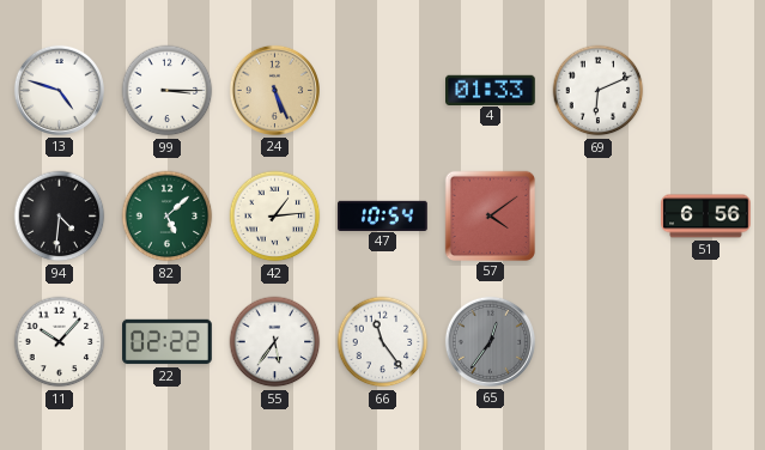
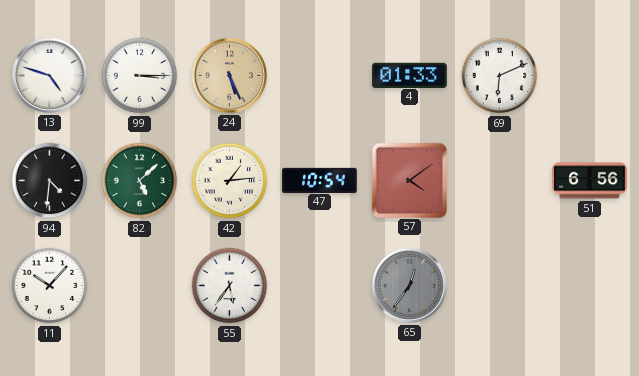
22: 02:22 -> none
66: 11:24 -> none
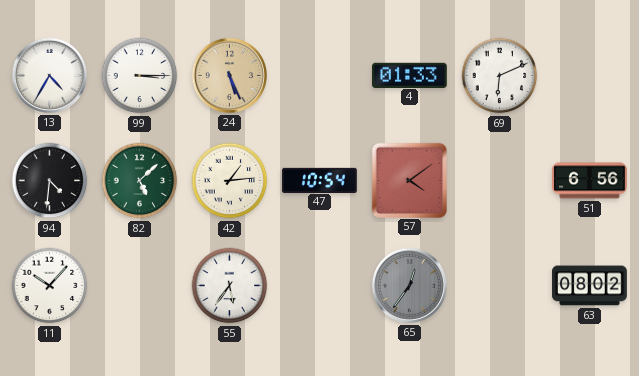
13: 4:48 -> 4:35
63: none -> 08:02
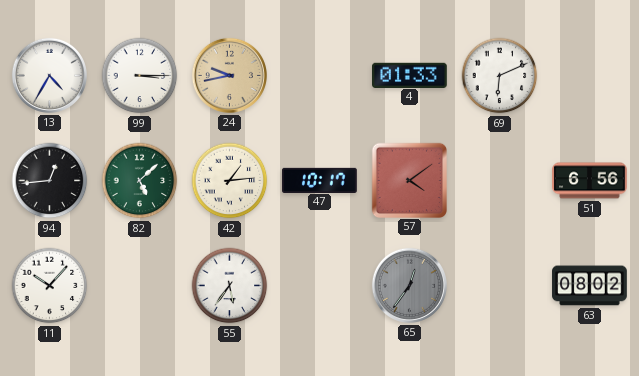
24: 5:26 -> 9:43
94: 4:31 -> 12:44
47: 10:54 -> 10:17
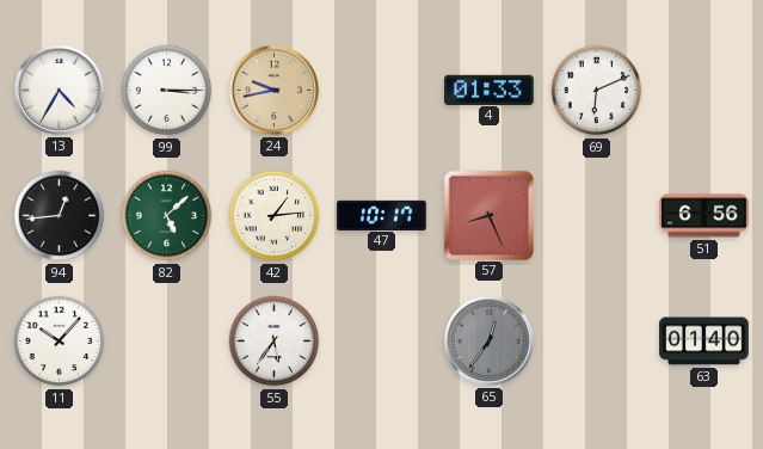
57: 4:09 -> 8:26
63: 08:02 -> 01:40
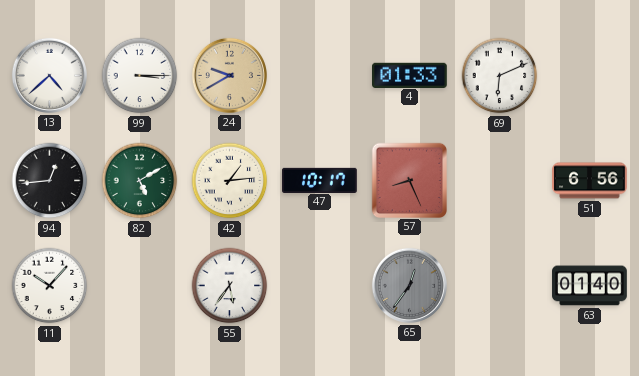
13: 4:35 -> 4:38
24: 9:43 -> 9:40
82: 5:08 -> 5:10
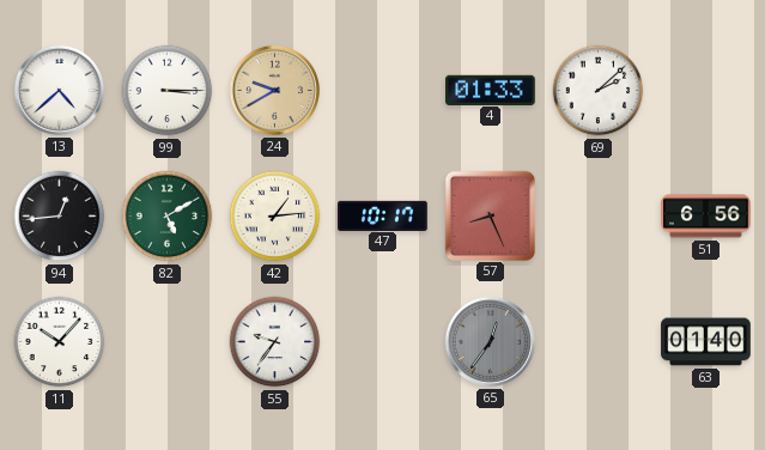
69: 6:11 -> 2:08
55: 5:36 -> 9:36
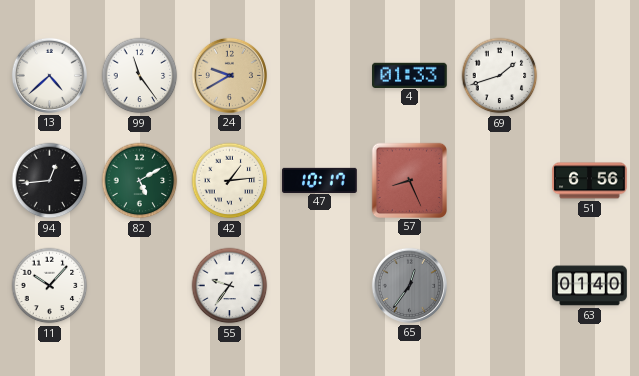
99: 3:15 -> 11:24
69: 2:08 -> 1:42
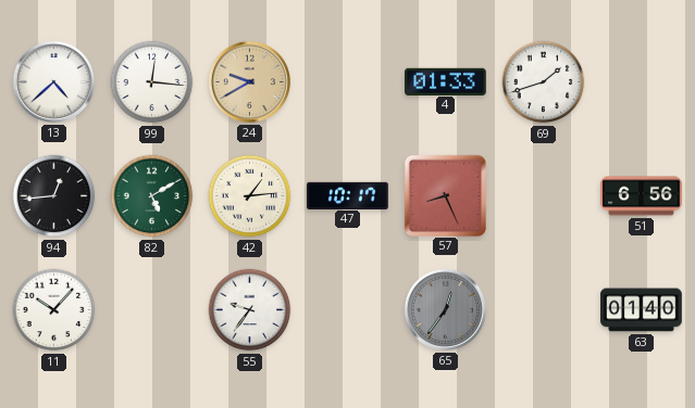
99: 11:24 -> 12:16
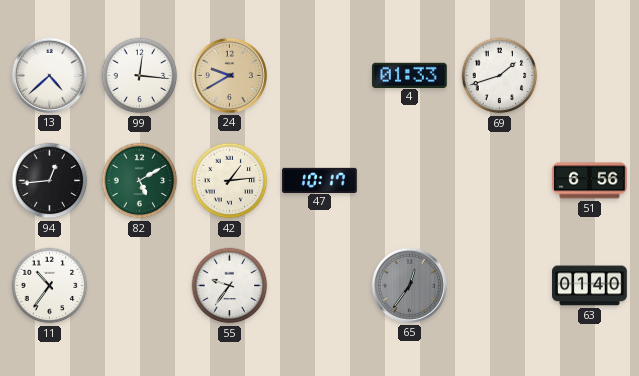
57: 8:26 -> none
11: 10:07 -> 10:36
